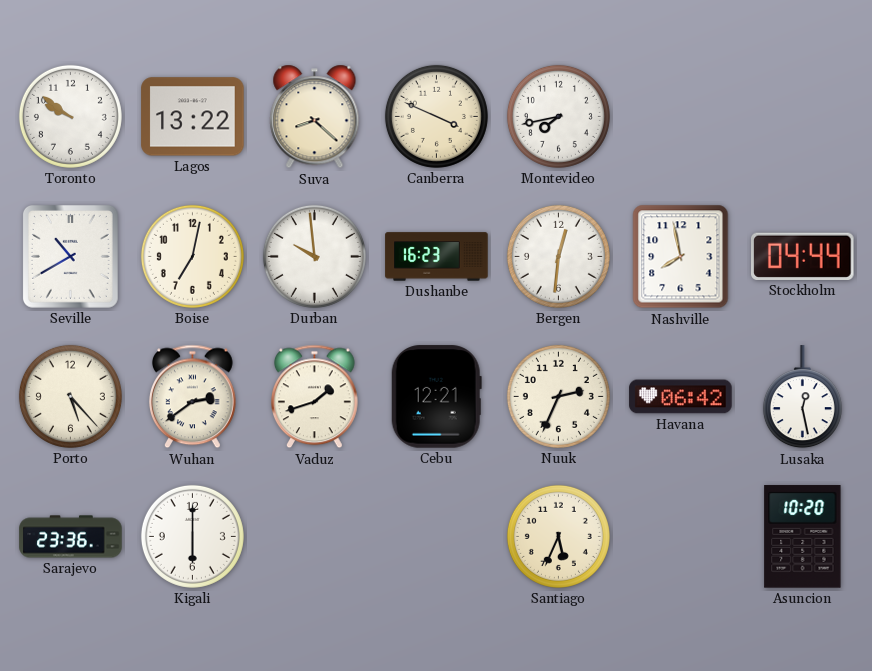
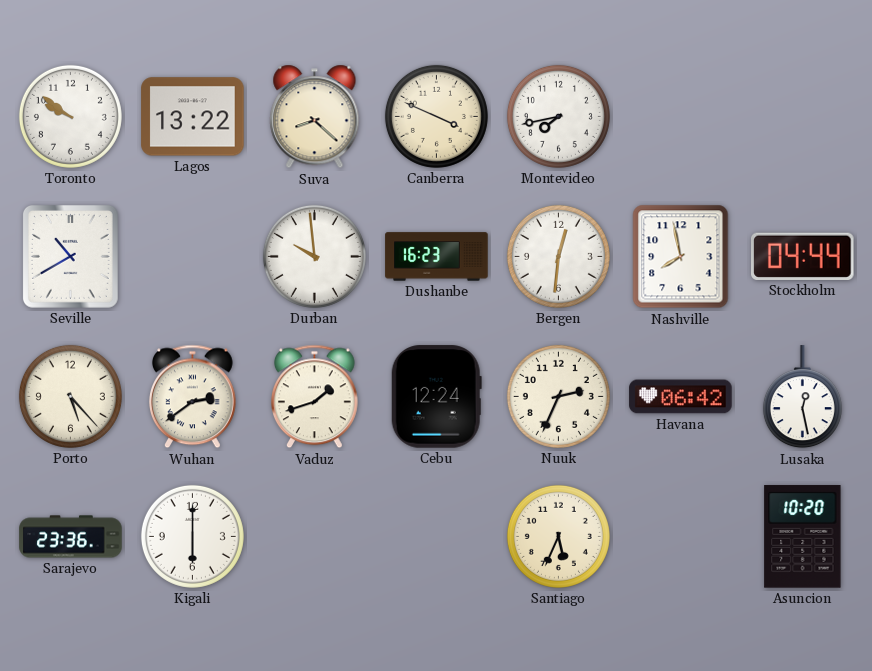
Boise: 7:02 -> none
Cebu: 12:21 -> 12:24
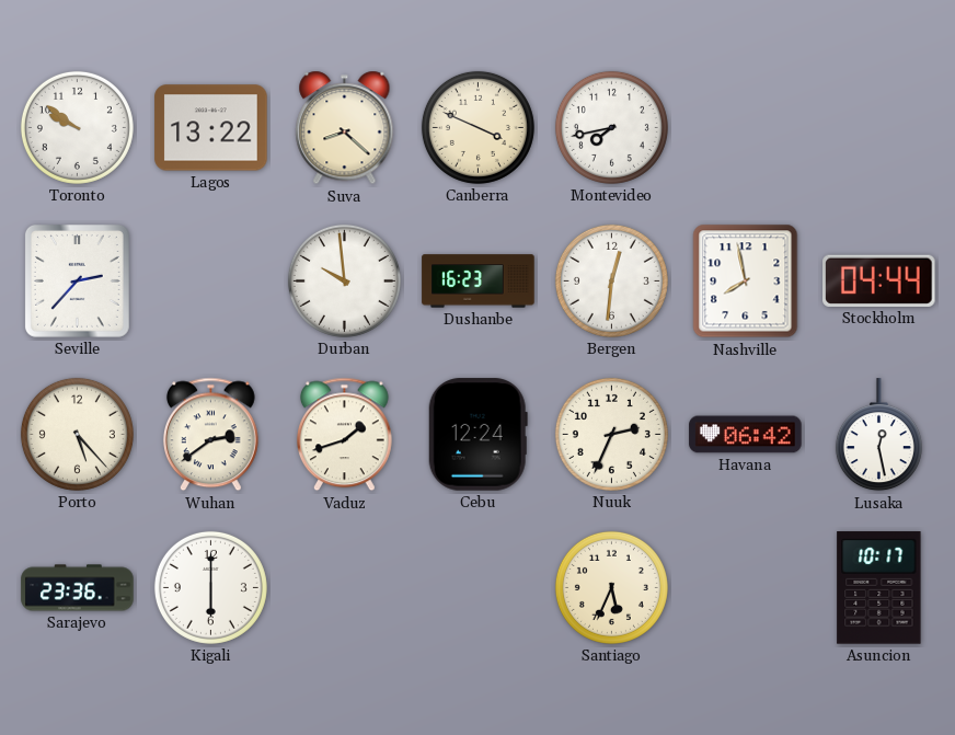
Seville: 10:40 -> 2:37
Asuncion: 10:20 -> 10:17
